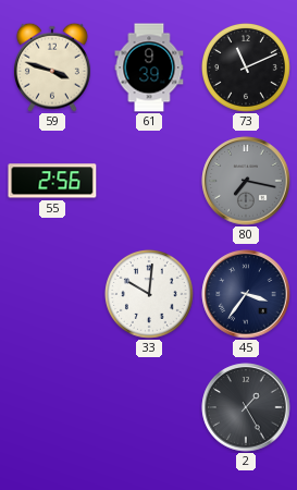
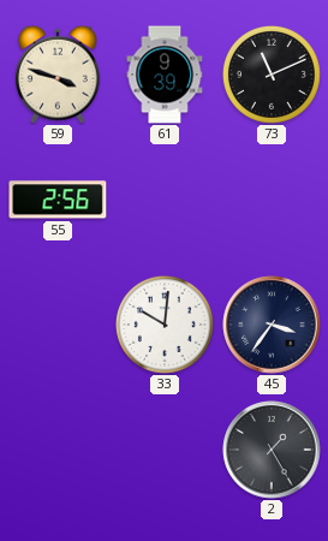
80: 7:17 -> none
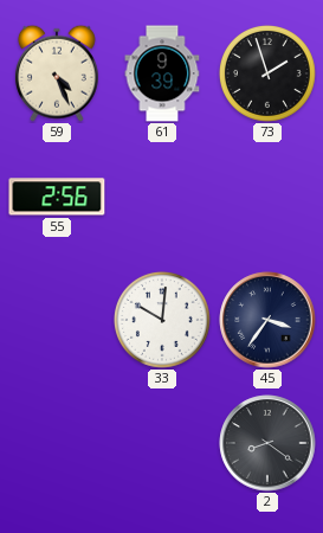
59: 3:48 -> 4:26
73: 11:11 -> 1:57
2: 1:25 -> 8:21
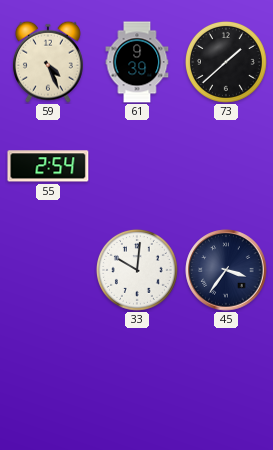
73: 1:57 -> 1:38
55: 2:56 -> 2:54
2: 8:21 -> none
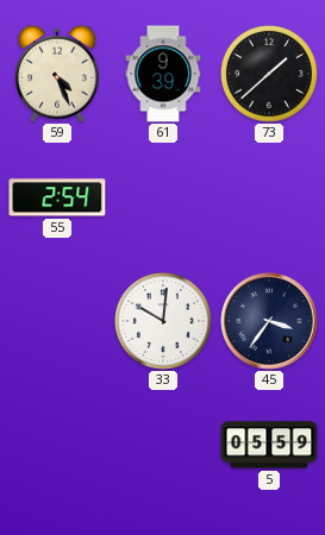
5: none -> 05:59
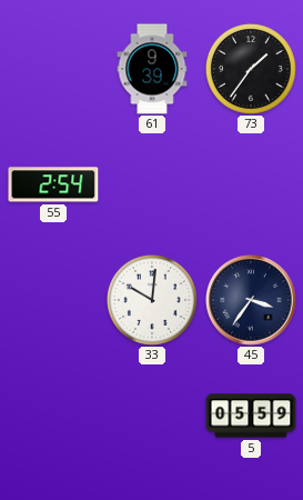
59: 4:26 -> none
73: 1:38 -> 1:36
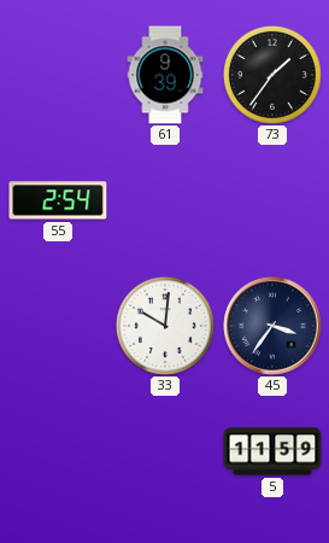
5: 05:59 -> 11:59
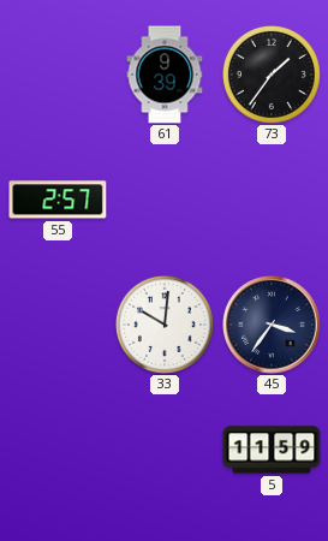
55: 2:54 -> 2:57
